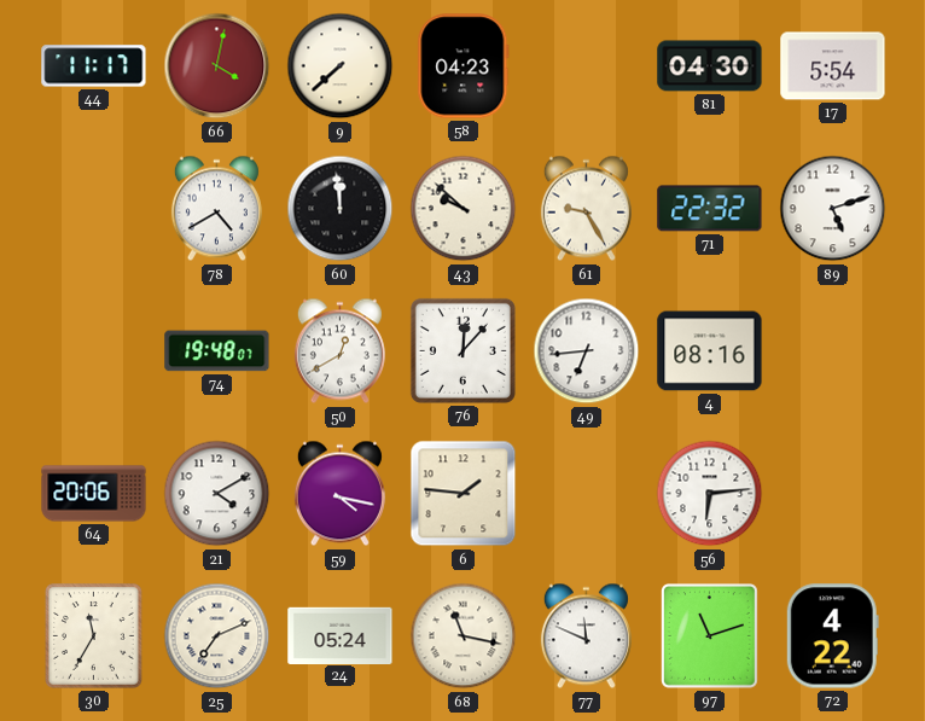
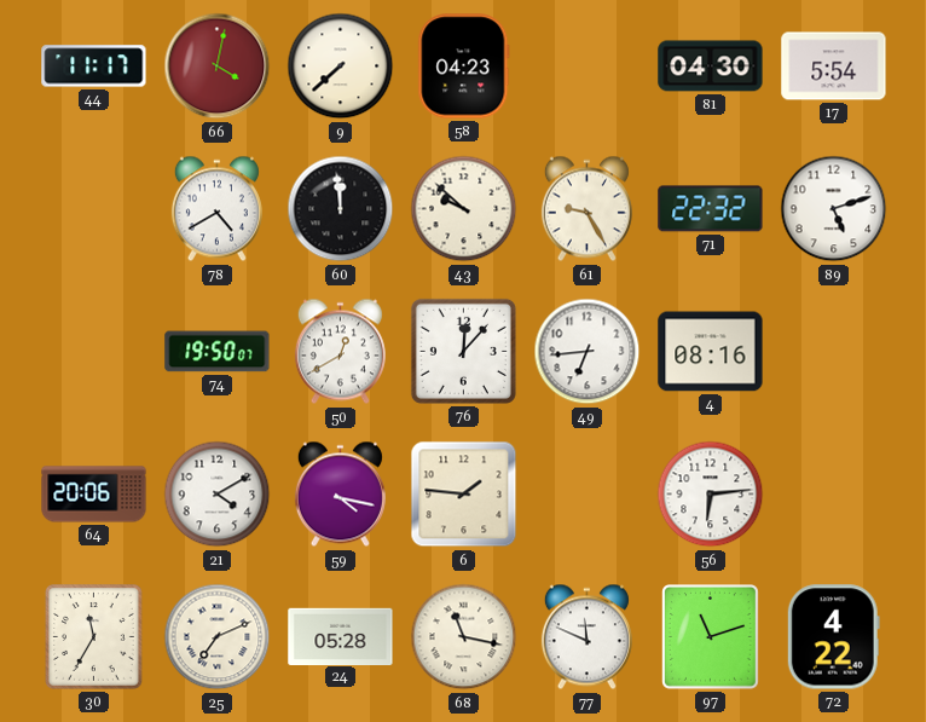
74: 19:48 -> 19:50
24: 05:24 -> 05:28
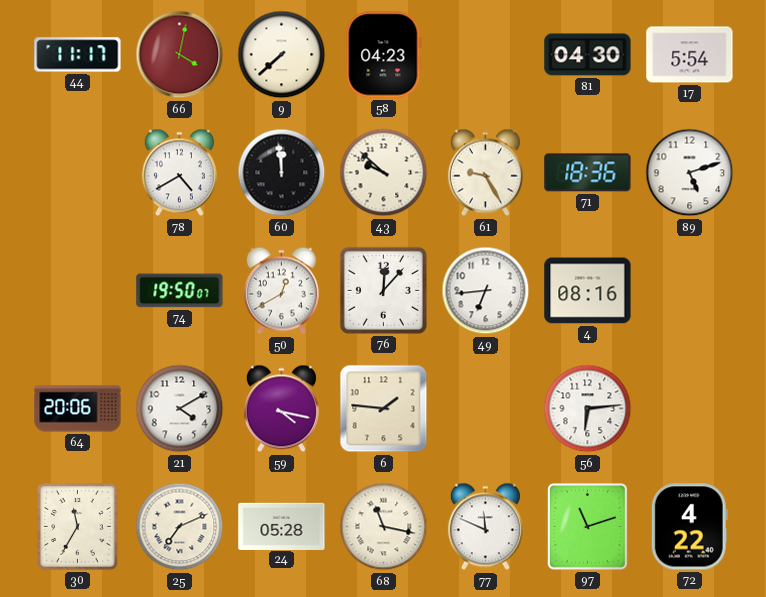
71: 22:32 -> 18:36
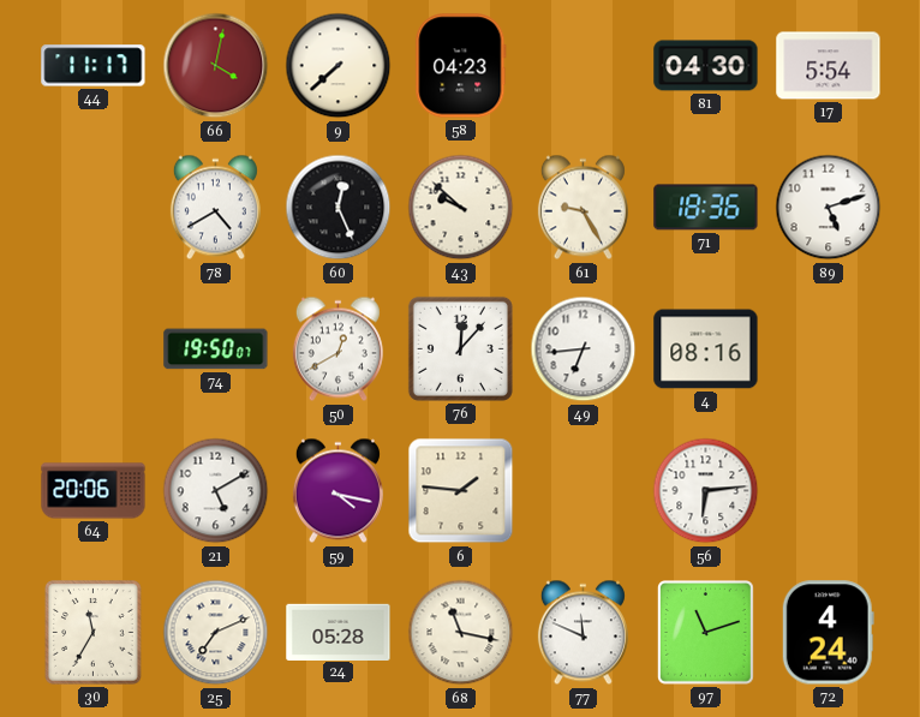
60: 11:59 -> 12:26
21: 4:10 -> 5:10
72: 4:22 -> 4:24
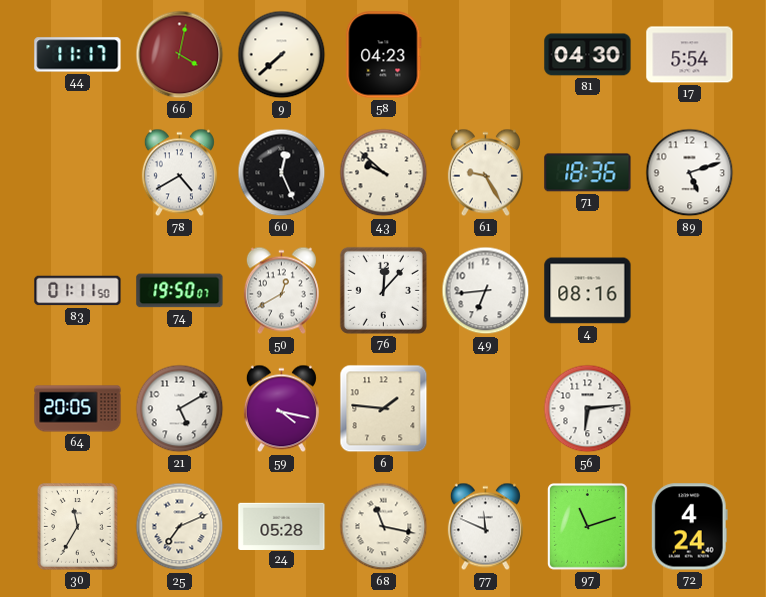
83: none -> 01:11
64: 20:06 -> 20:05
